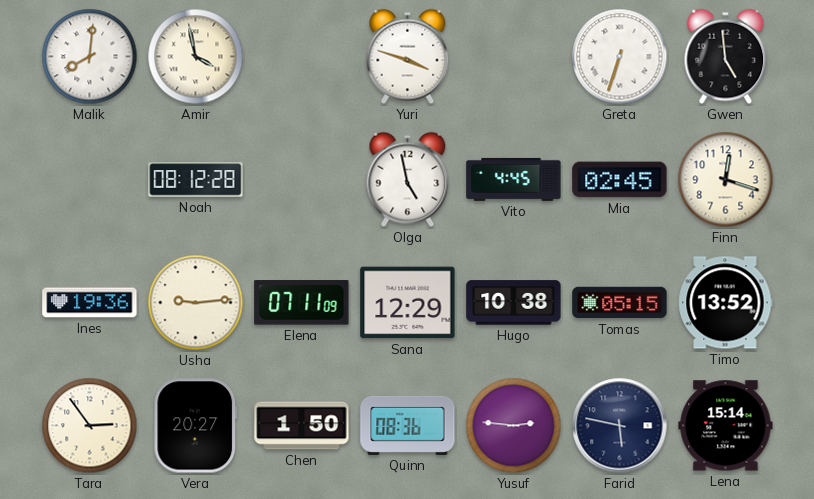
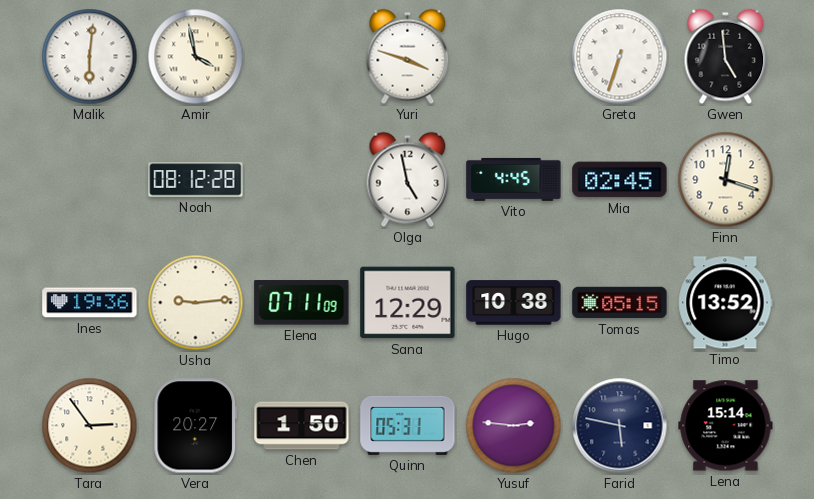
Malik: 8:01 -> 6:01
Quinn: 08:36 -> 05:31
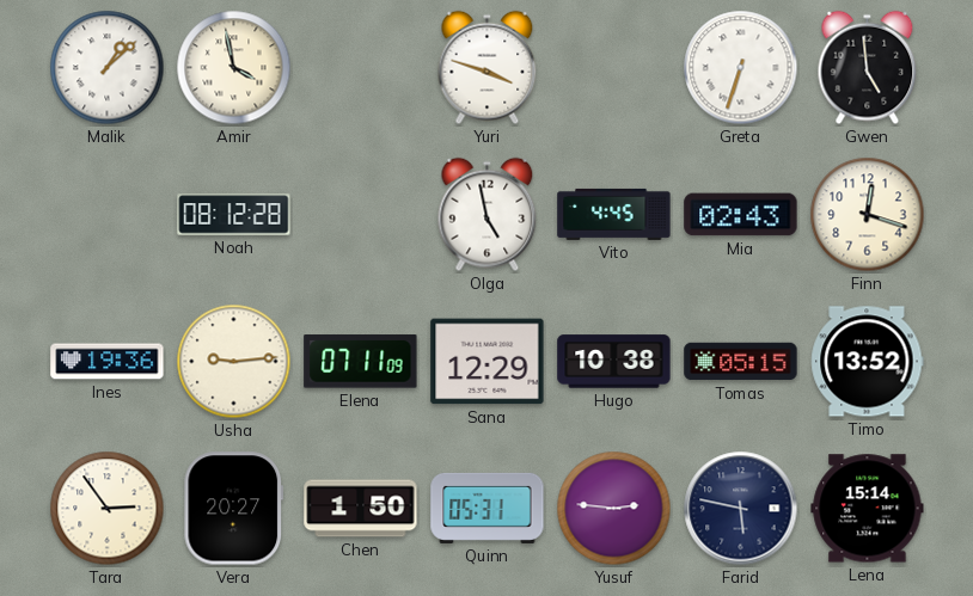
Malik: 6:01 -> 1:08
Mia: 02:45 -> 02:43
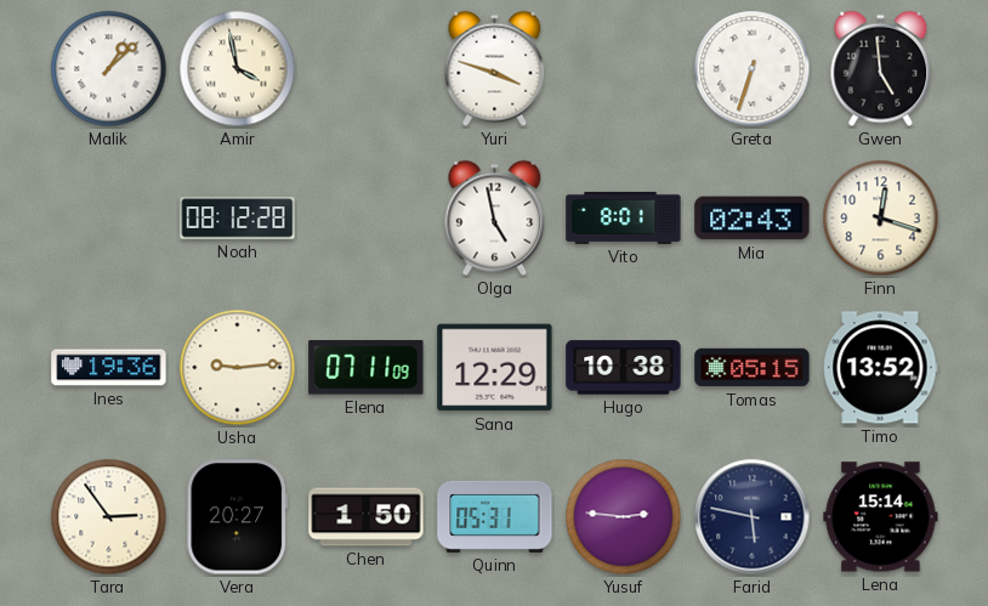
Vito: 4:45 -> 8:01
